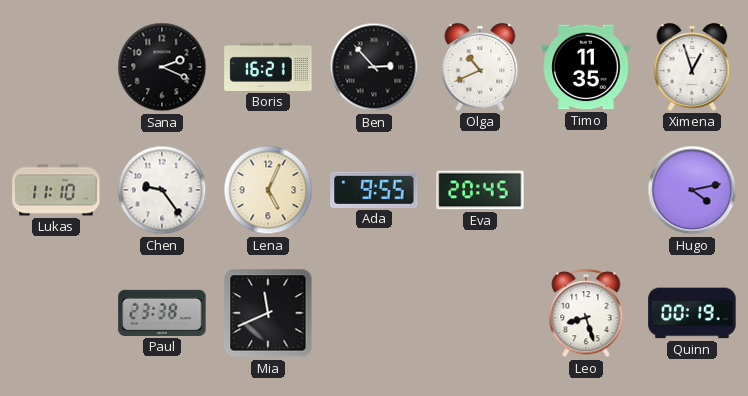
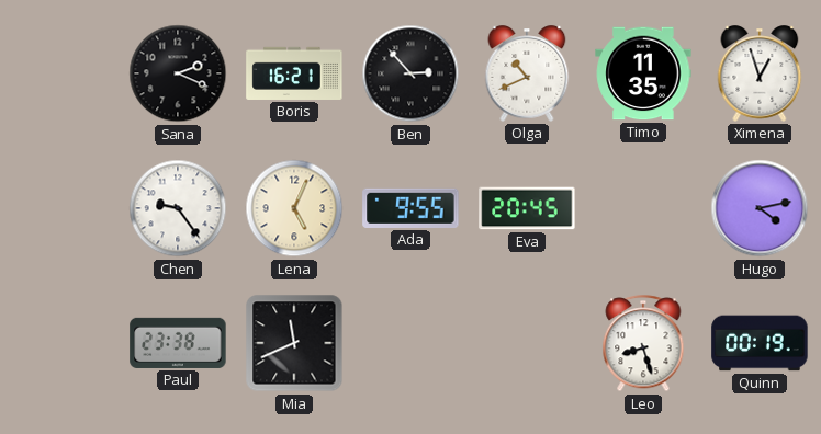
Lukas: 11:10 -> none
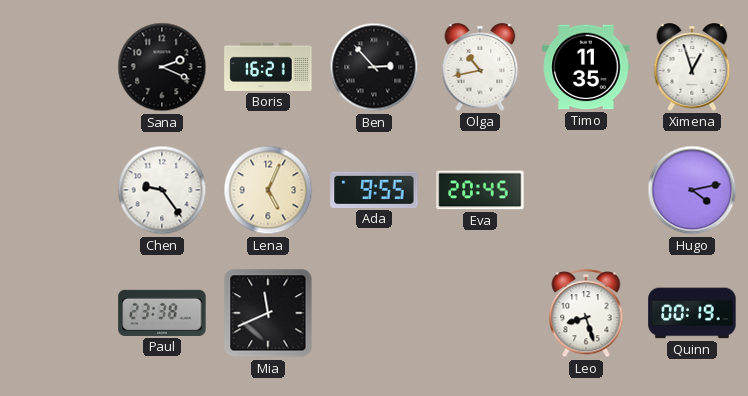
Olga: 10:41 -> 10:43
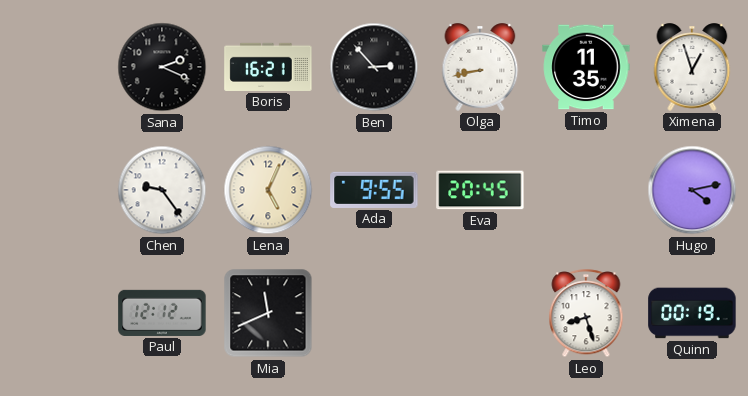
Olga: 10:43 -> 8:43
Paul: 23:38 -> 12:12
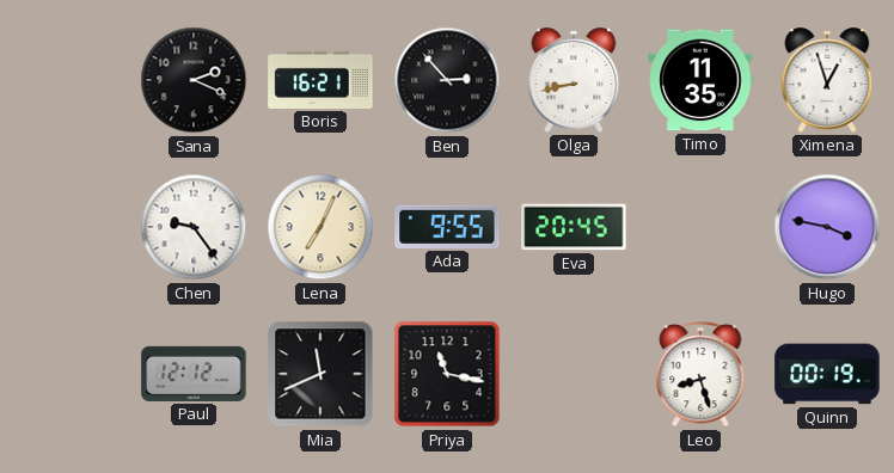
Lena: 5:04 -> 7:04
Hugo: 4:13 -> 3:47
Priya: none -> 11:17
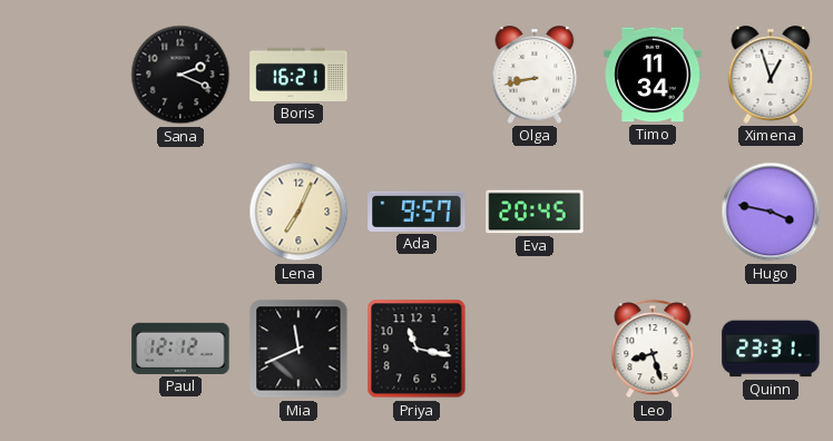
Ben: 2:53 -> none
Timo: 11:35 -> 11:34
Chen: 9:24 -> none
Ada: 9:55 -> 9:57
Quinn: 00:19 -> 23:31
